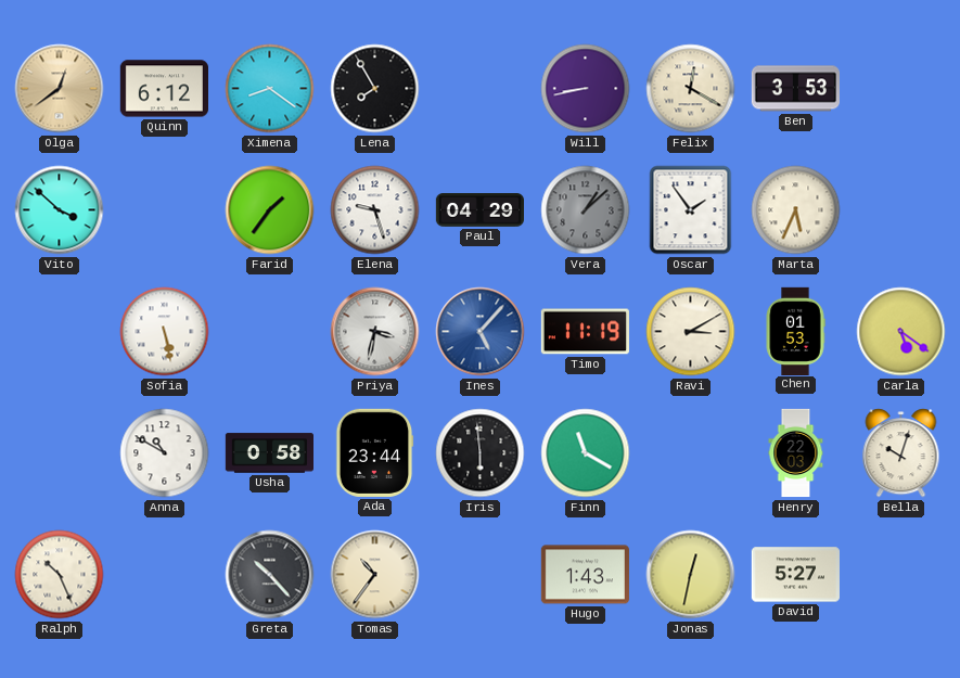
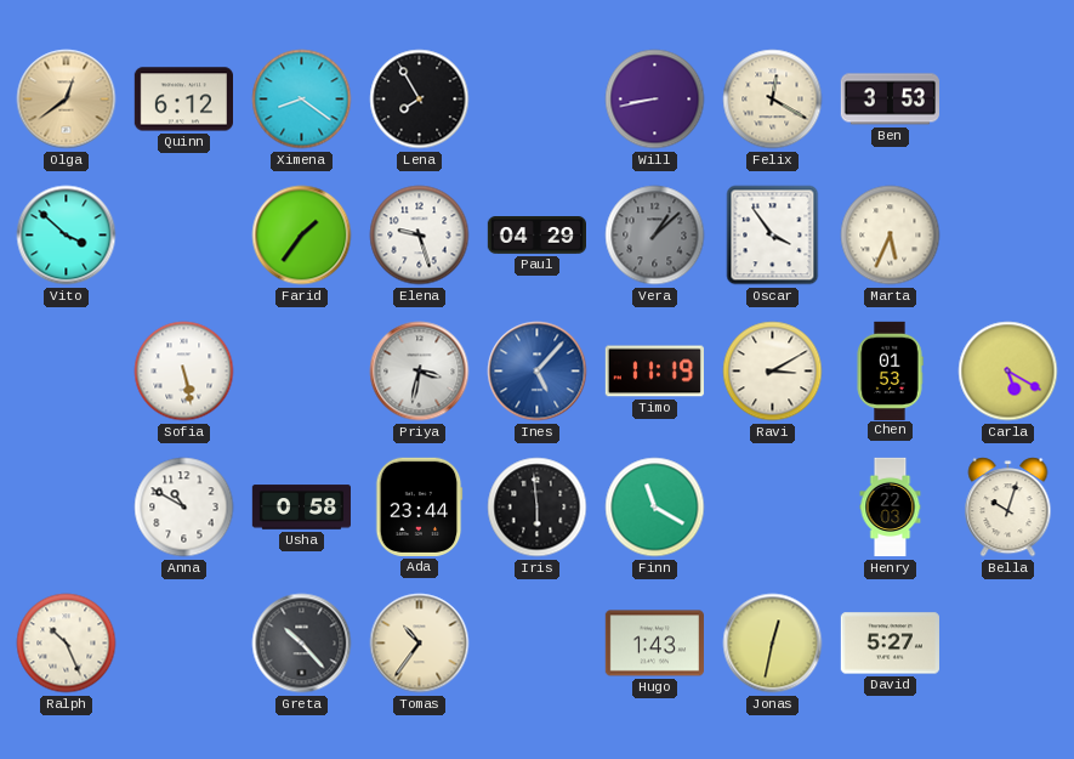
Oscar: 1:54 -> 3:54
Carla: 5:21 -> 5:20
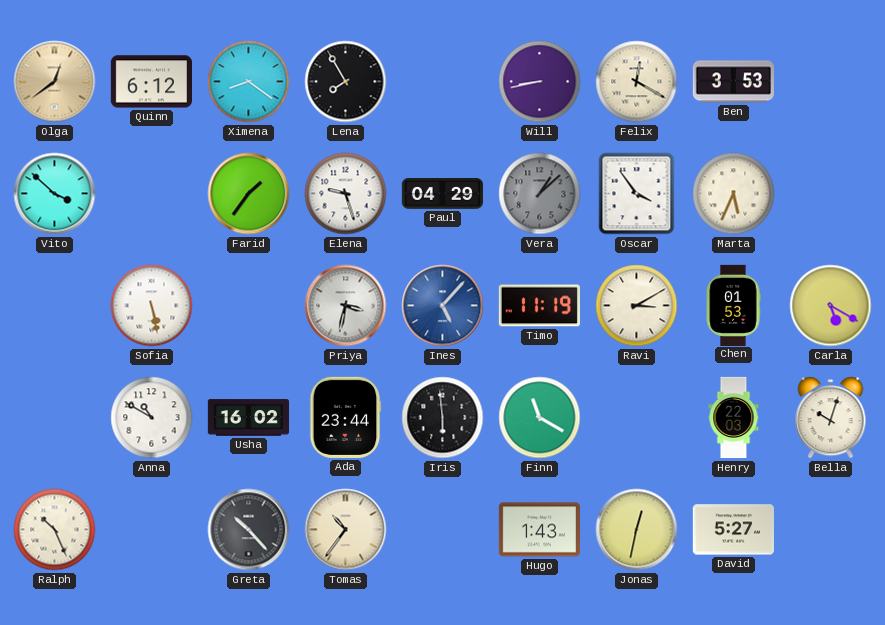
Usha: 0:58 -> 16:02
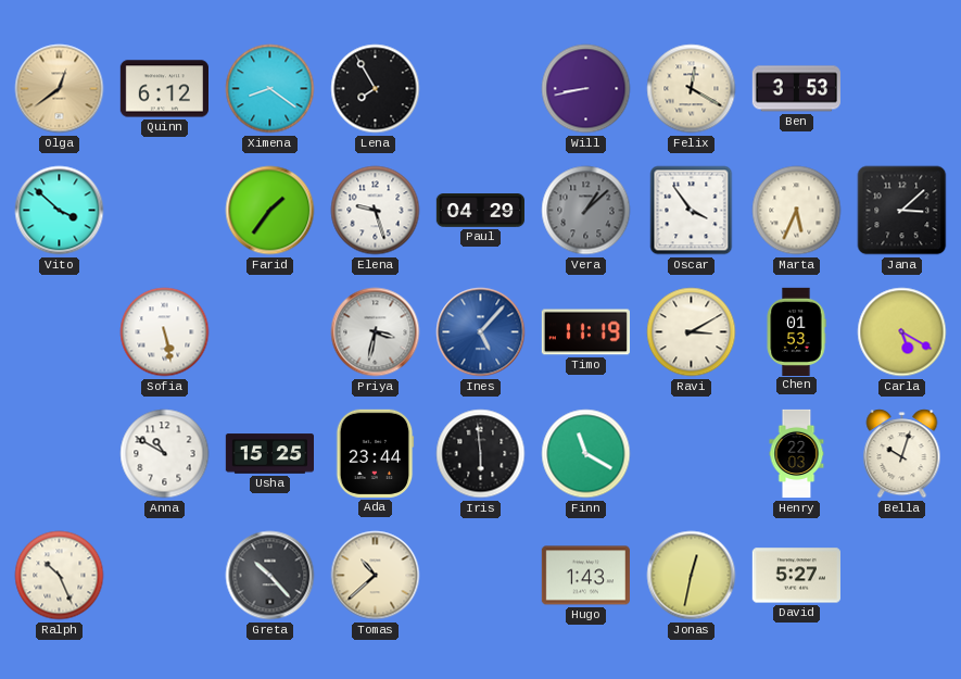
Jana: none -> 3:08
Usha: 16:02 -> 15:25
Tomas: 10:36 -> 10:38
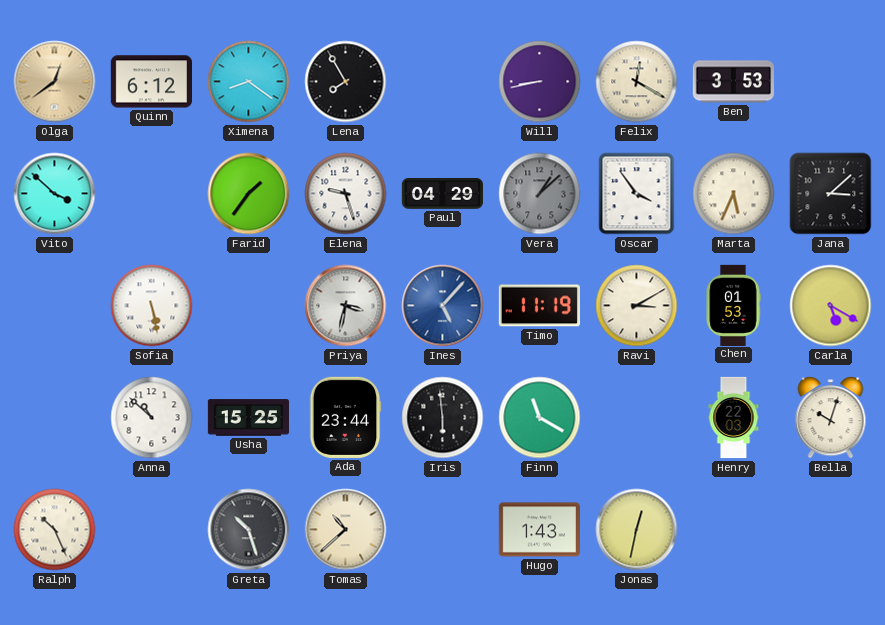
Anna: 10:50 -> 10:52
Greta: 10:23 -> 10:27
David: 5:27 -> none
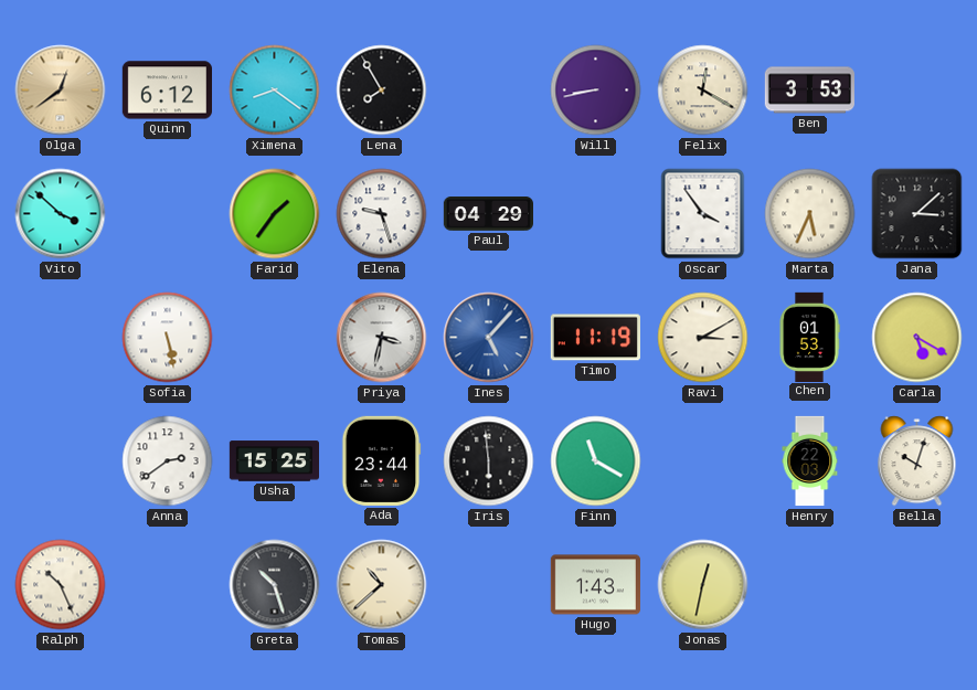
Vera: 1:08 -> none
Anna: 10:52 -> 2:39
